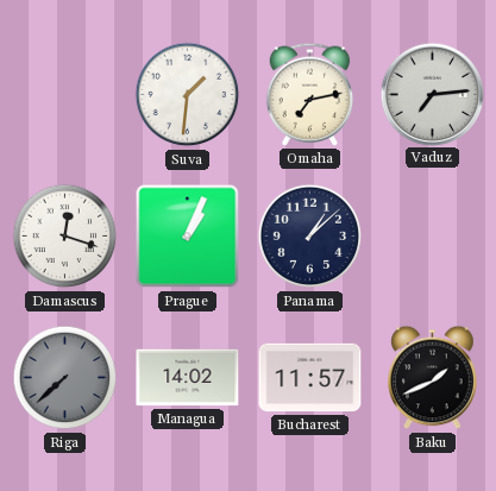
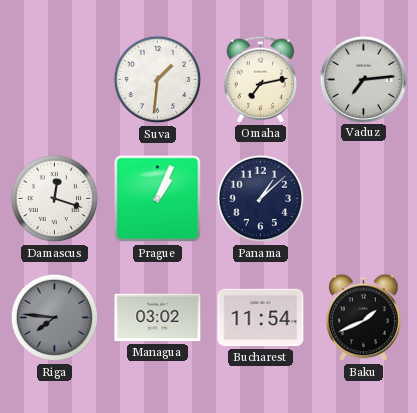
Riga: 7:38 -> 7:46
Managua: 14:02 -> 03:02
Bucharest: 11:57 -> 11:54
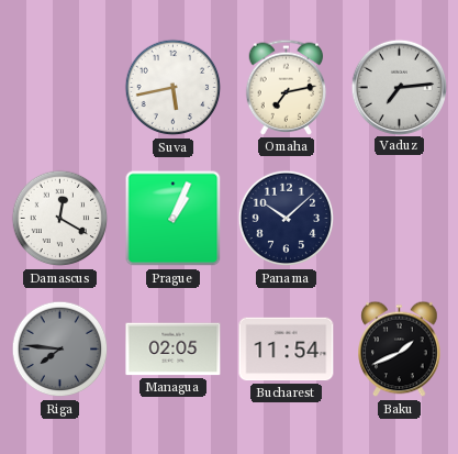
Suva: 1:31 -> 5:43
Damascus: 12:18 -> 12:20
Panama: 1:08 -> 10:08
Managua: 03:02 -> 02:05
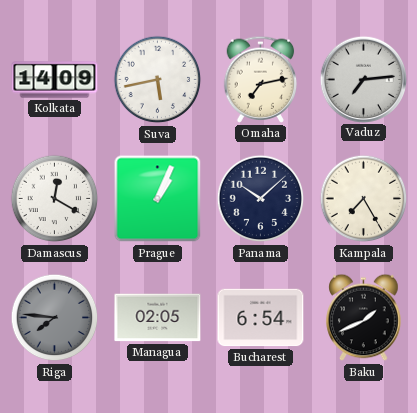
Kolkata: none -> 14:09
Kampala: none -> 7:25
Bucharest: 11:54 -> 6:54
